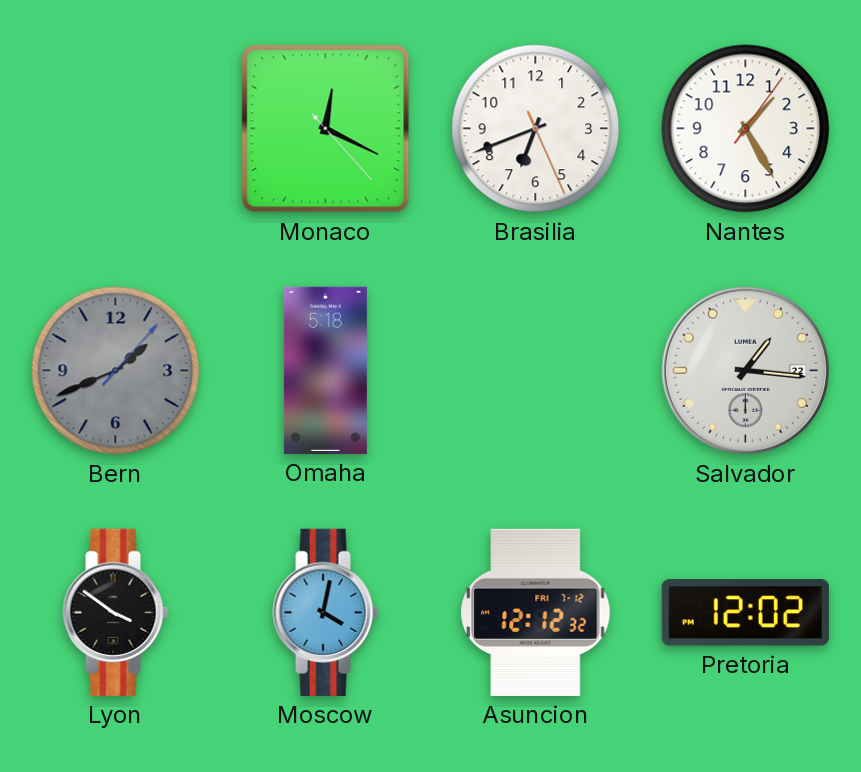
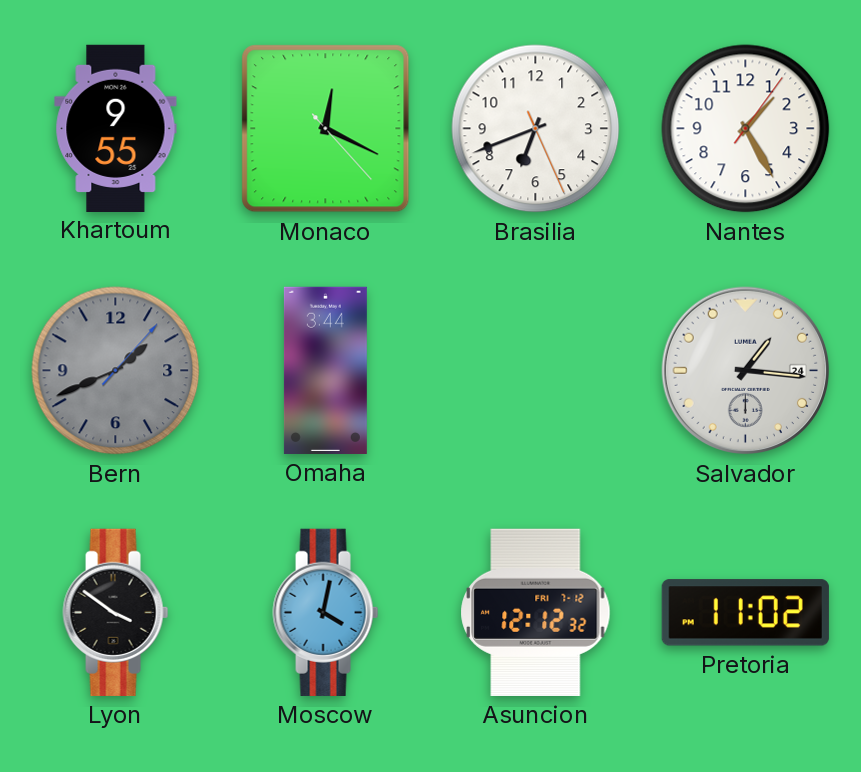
Khartoum: none -> 9:55
Omaha: 5:18 -> 3:44
Salvador date: 22 -> 24
Pretoria: 12:02 -> 11:02
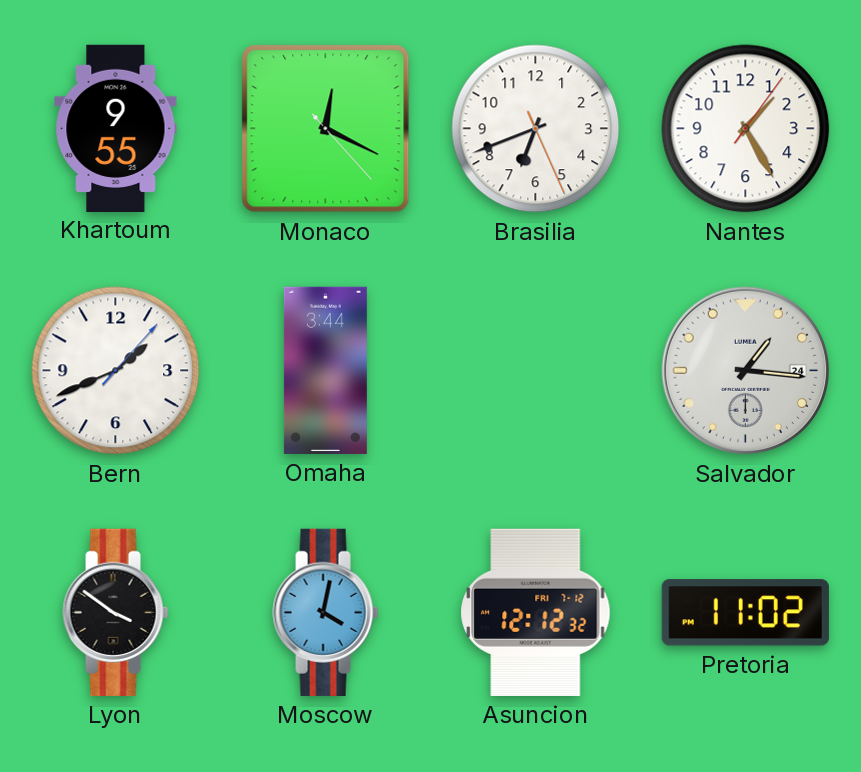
Bern dial: grey -> white
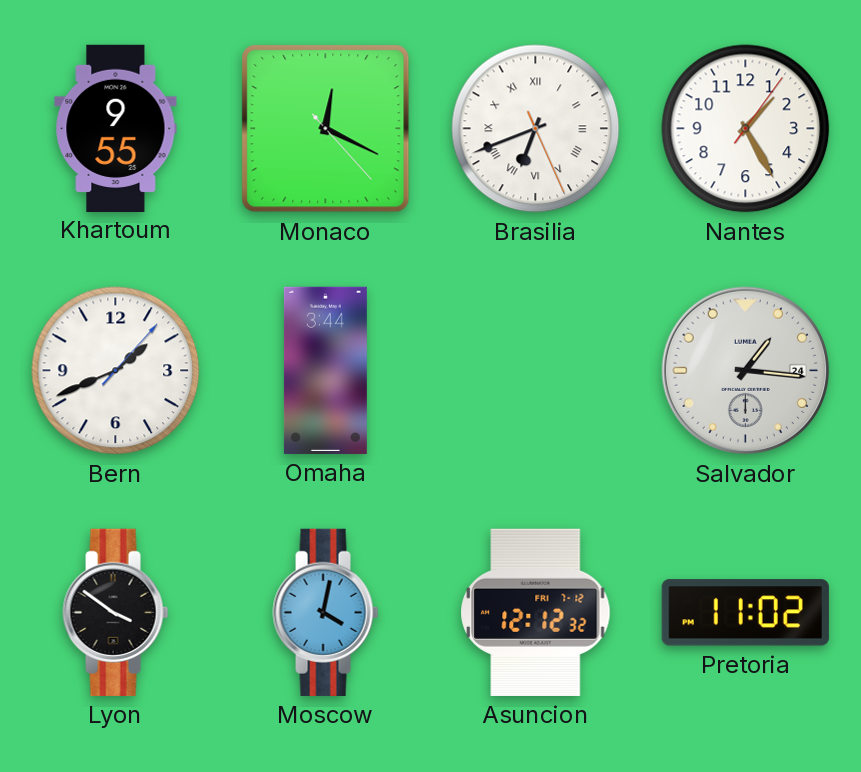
Brasilia numerals: Arabic -> Roman
